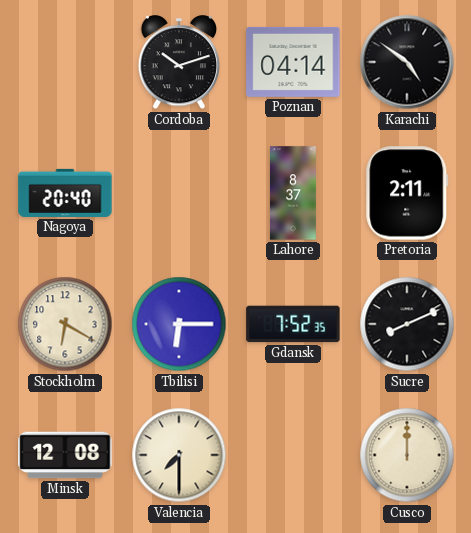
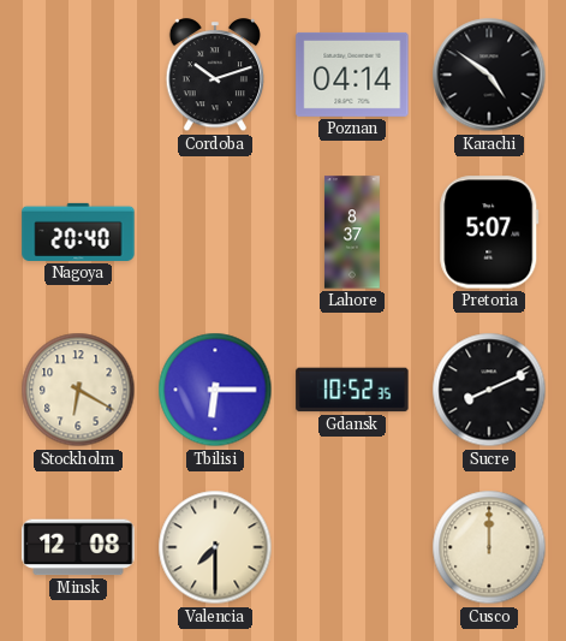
Pretoria: 2:11 -> 5:07
Gdansk: 7:52 -> 10:52
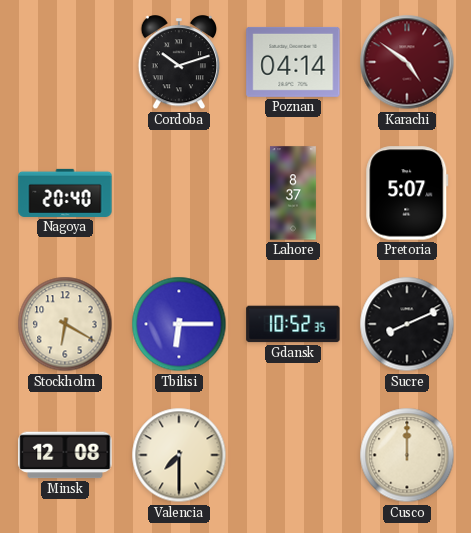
Karachi dial: black -> burgundy
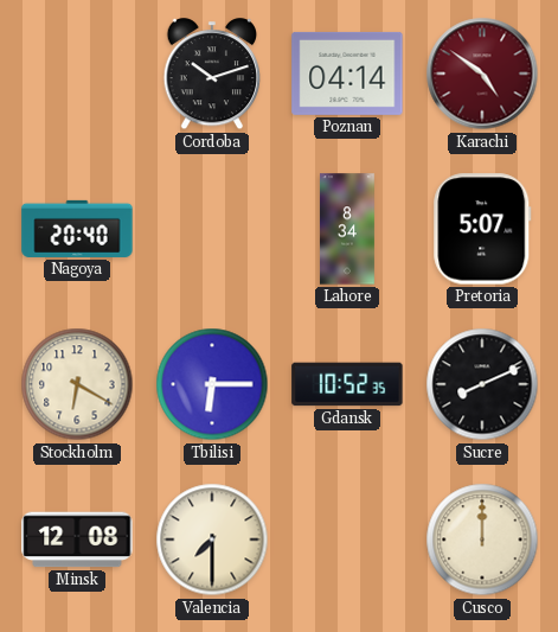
Lahore: 8:37 -> 8:34
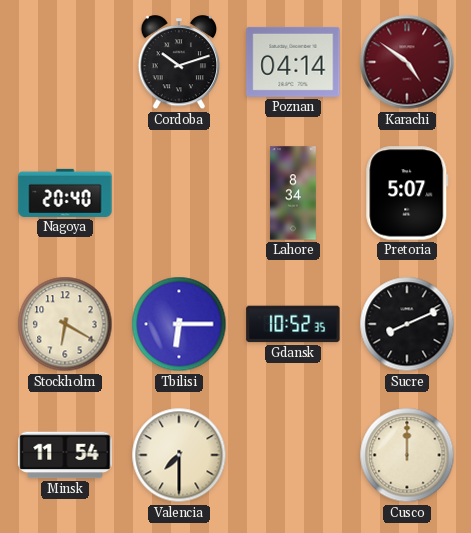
Minsk: 12:08 -> 11:54
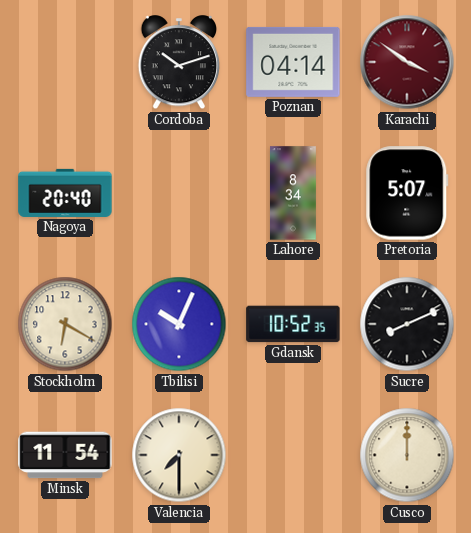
Karachi: 4:51 -> 3:51
Tbilisi: 6:15 -> 10:04
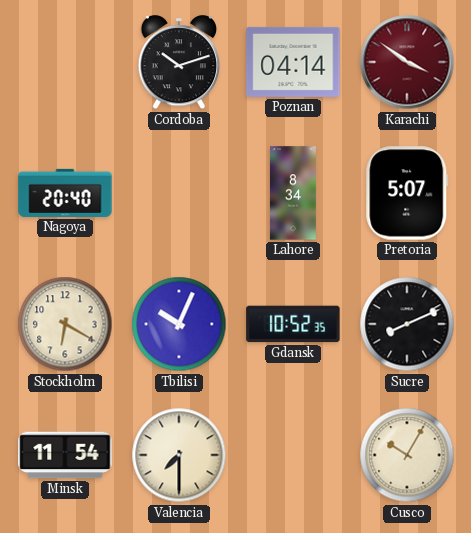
Cusco: 12:00 -> 10:05
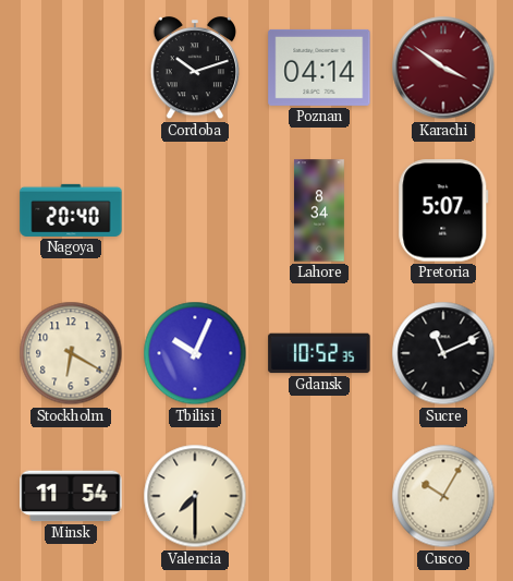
Sucre: 8:11 -> 11:11
